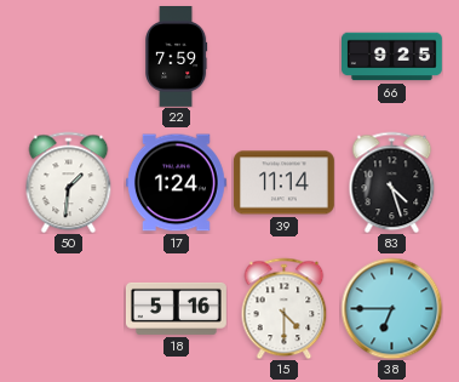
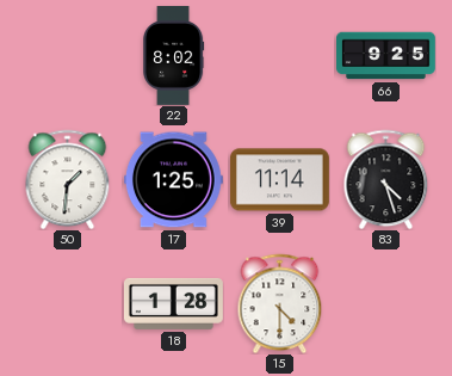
22: 7:59 -> 8:02
17: 1:24 -> 1:25
18: 5:16 -> 1:28
38: 6:45 -> none
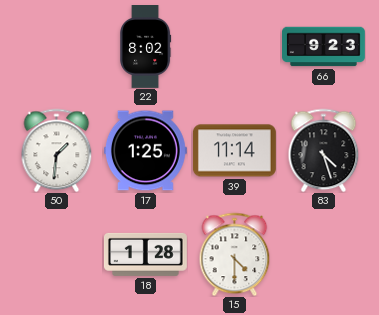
66: 9:25 -> 9:23
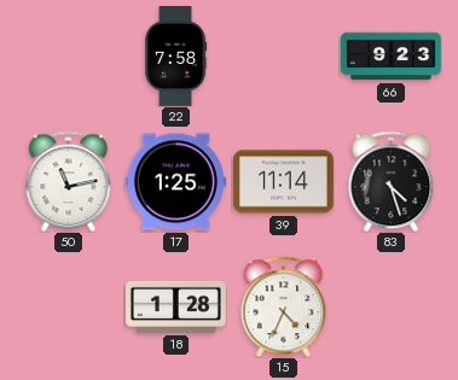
22: 8:02 -> 7:58
50: 1:31 -> 11:13
15: 4:30 -> 4:34
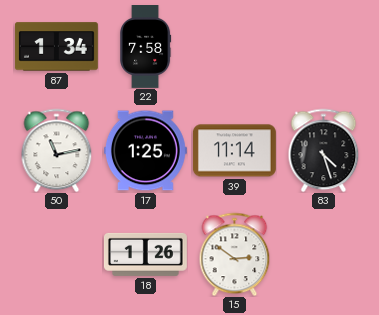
87: none -> 1:34
66: 9:23 -> none
18: 1:28 -> 1:26
15: 4:34 -> 2:51
